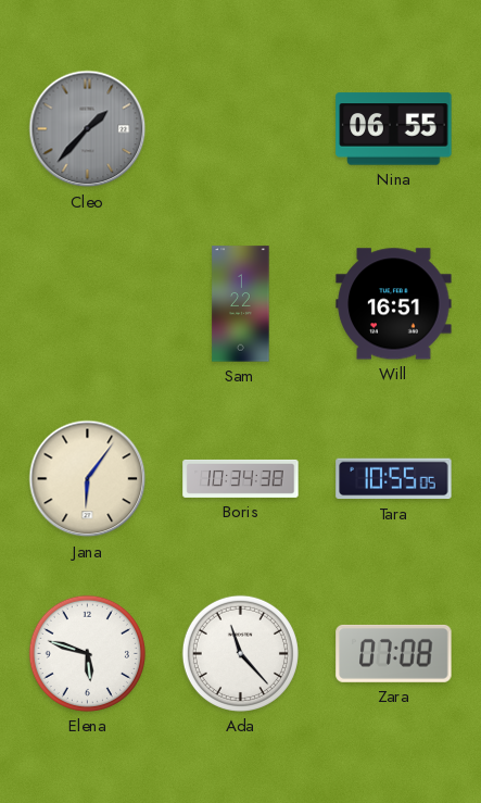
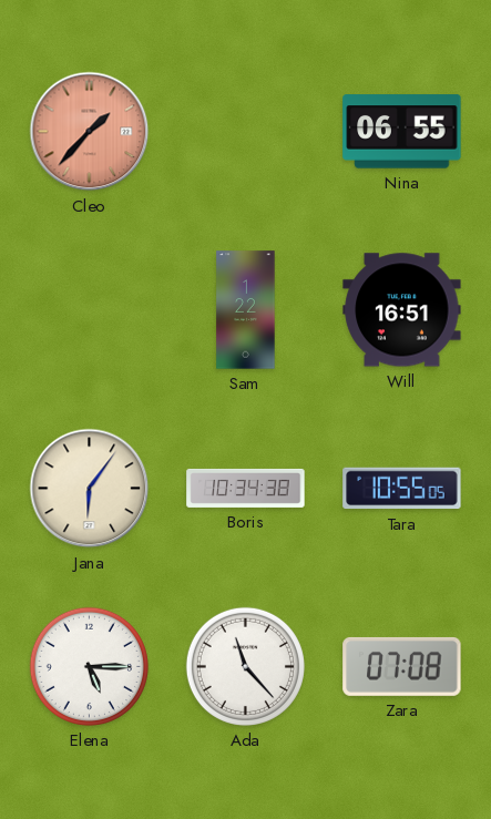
Cleo dial: grey -> salmon
Elena: 5:48 -> 5:15
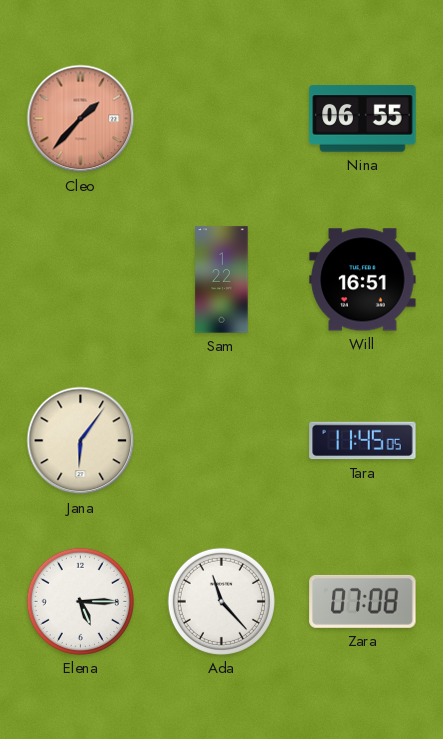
Boris: 10:34 -> none
Tara: 10:55 -> 11:45
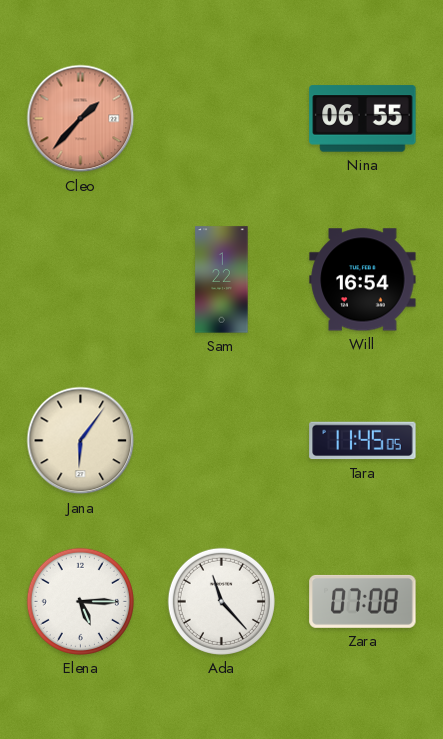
Will: 16:51 -> 16:54
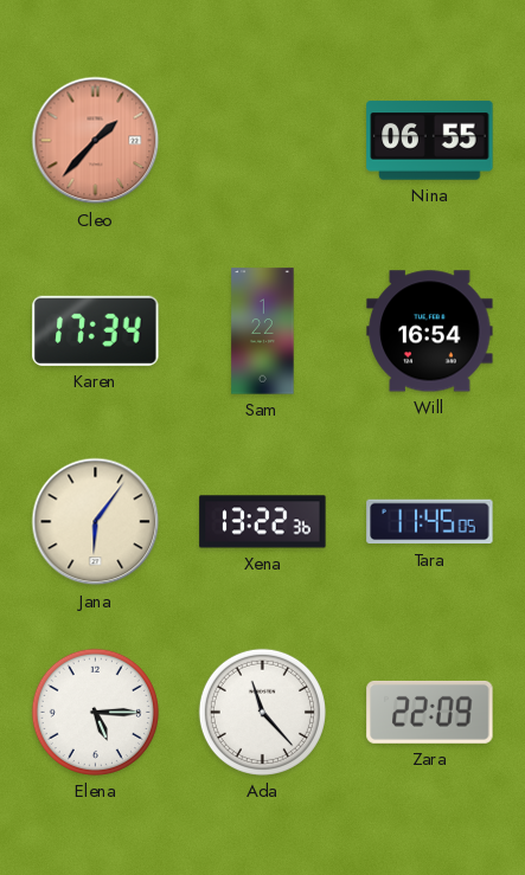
Karen: none -> 17:34
Xena: none -> 13:22
Zara: 07:08 -> 22:09
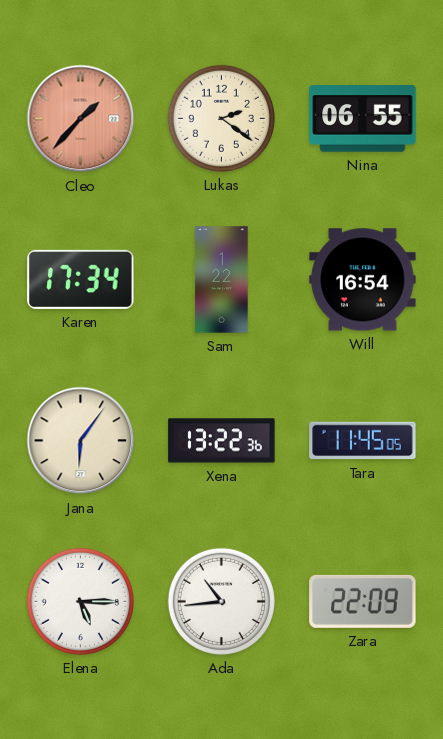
Lukas: none -> 2:21
Ada: 11:23 -> 10:44
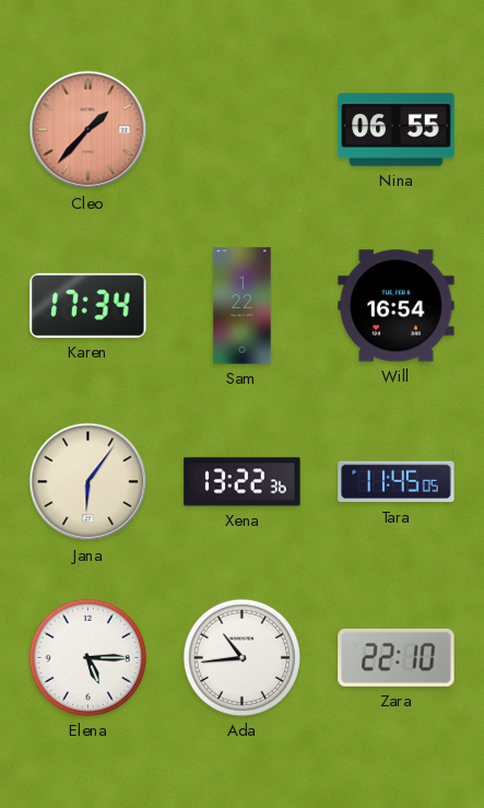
Lukas: 2:21 -> none
Zara: 22:09 -> 22:10
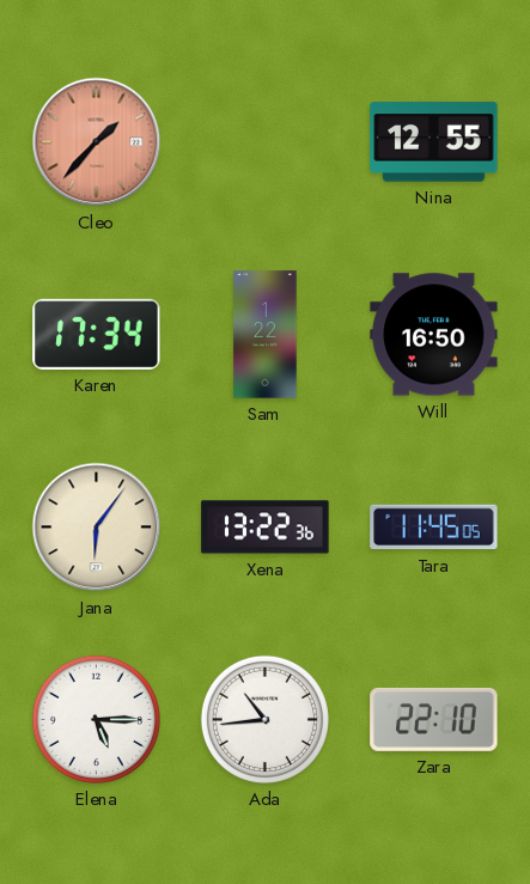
Nina: 06:55 -> 12:55
Will: 16:54 -> 16:50
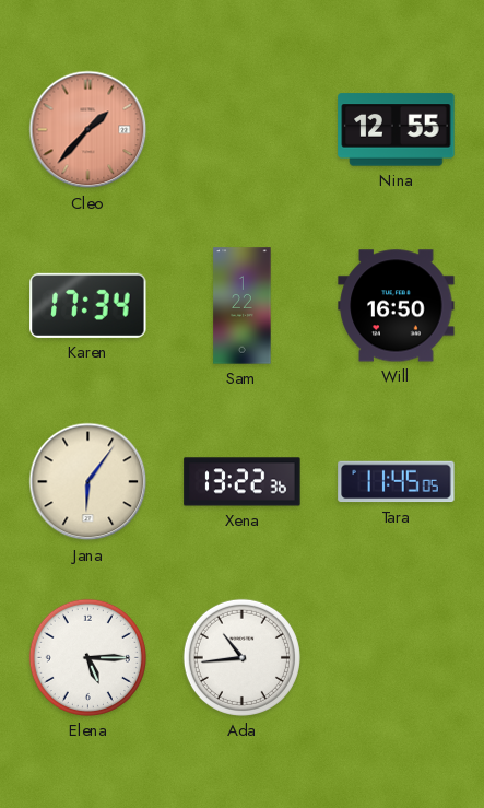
Zara: 22:10 -> none
